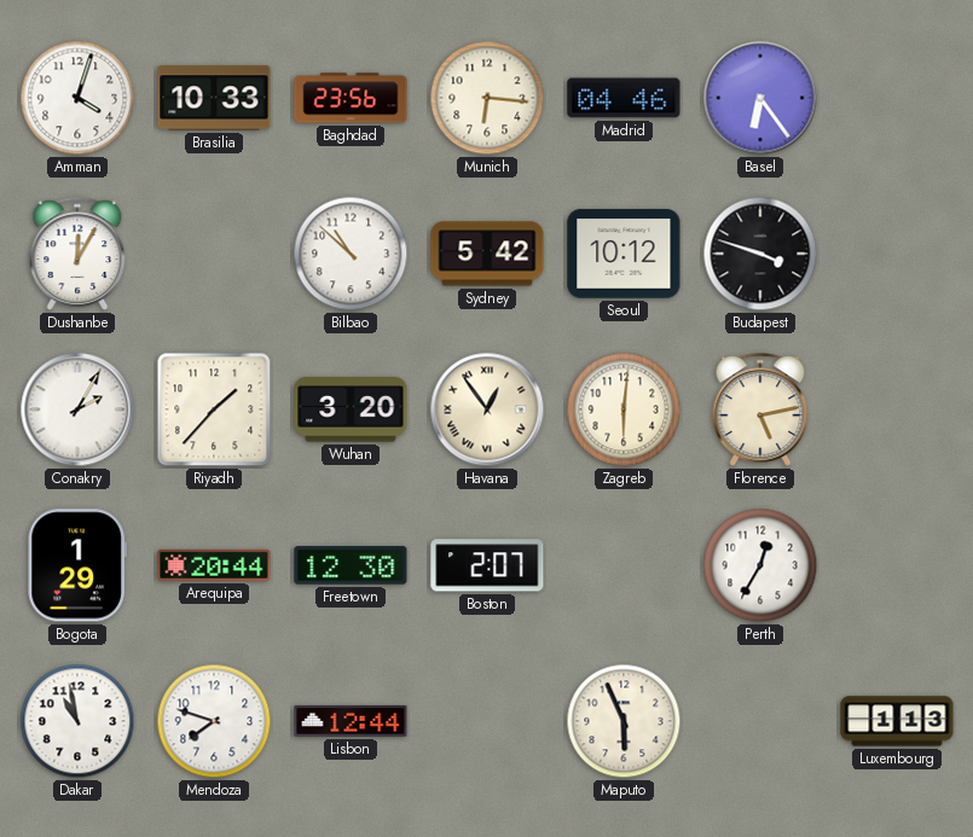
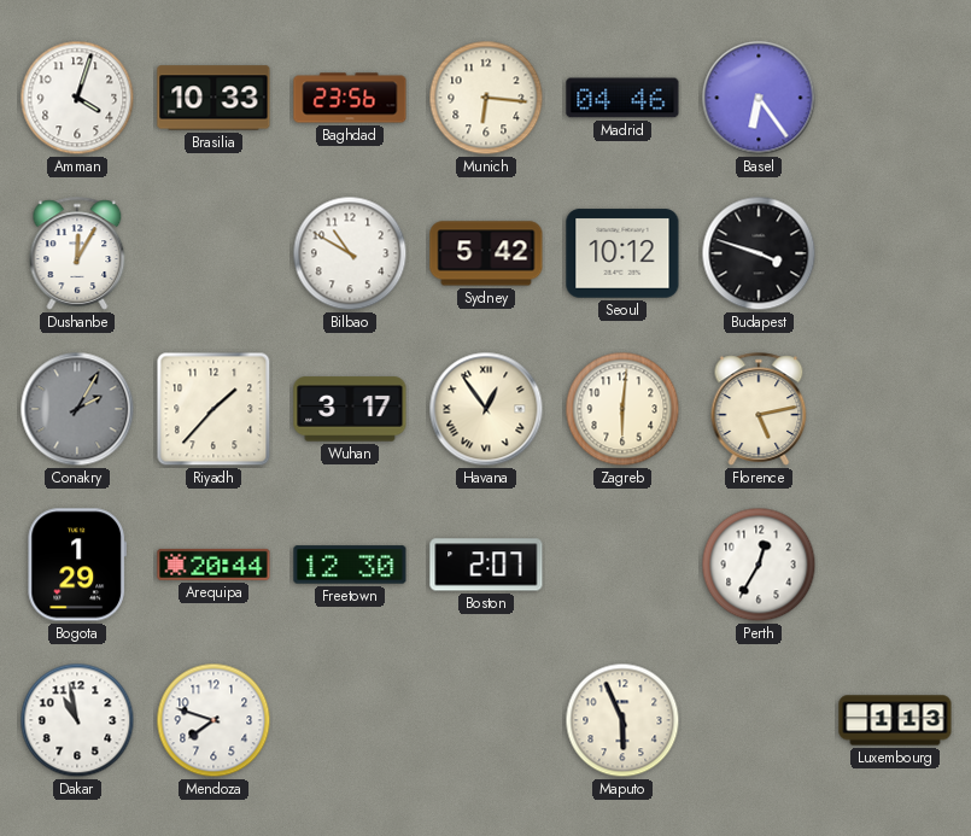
Bilbao: 10:52 -> 10:50
Conakry dial: white -> grey
Wuhan: 3:20 -> 3:17
Lisbon: 12:44 -> none
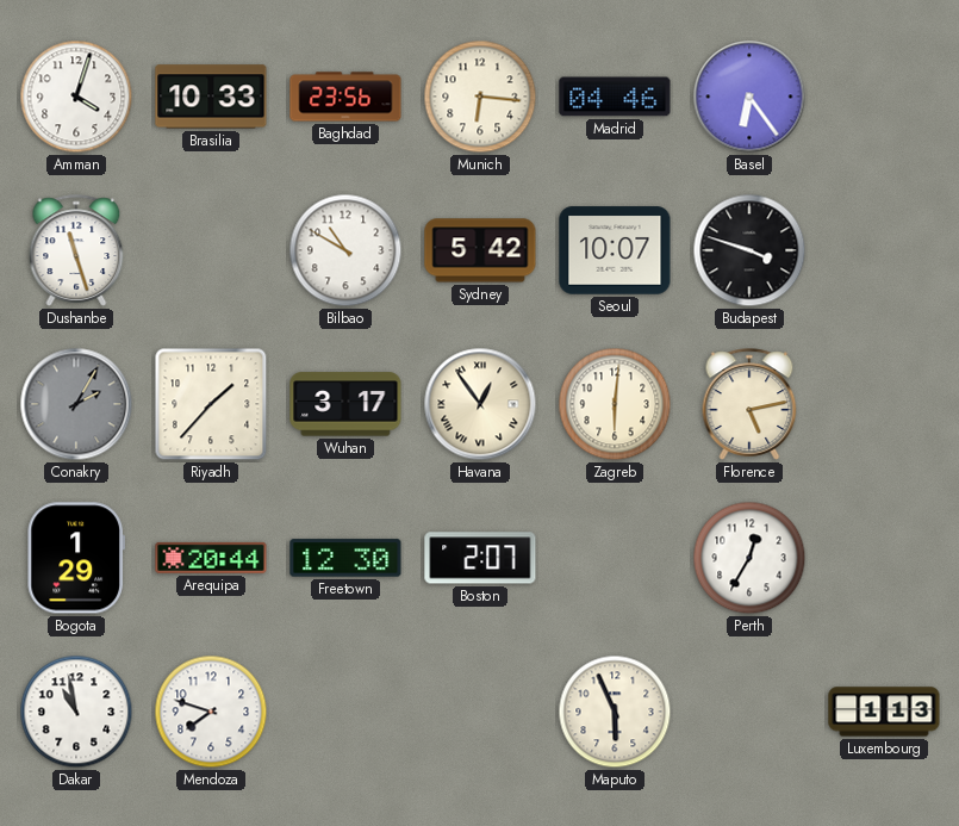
Dushanbe: 12:05 -> 11:27
Seoul: 10:12 -> 10:07
